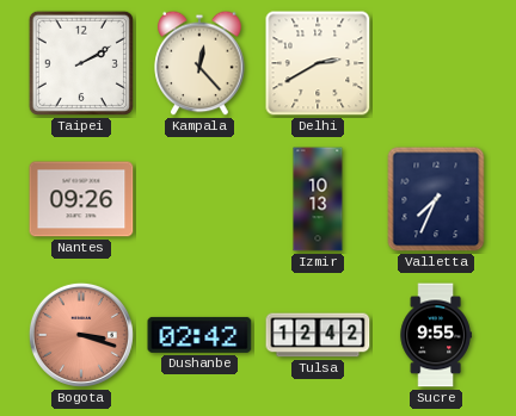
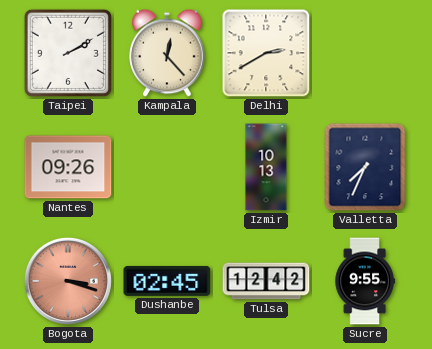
Dushanbe: 02:42 -> 02:45
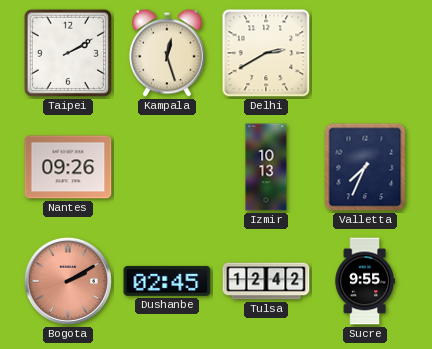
Kampala: 12:23 -> 12:27
Bogota: 3:18 -> 2:10
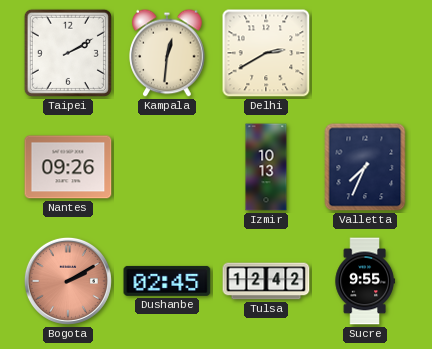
Kampala: 12:27 -> 12:31
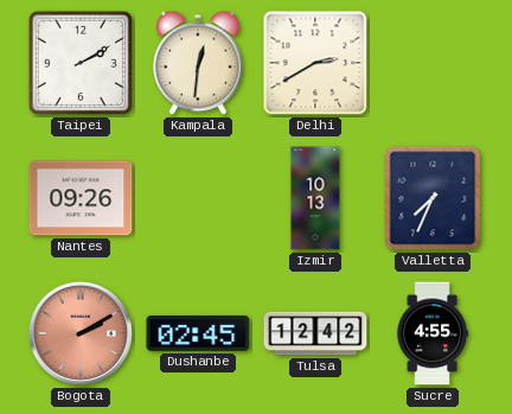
Sucre: 9:55 -> 4:55
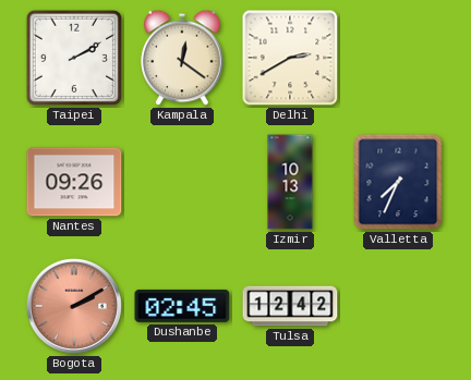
Kampala: 12:31 -> 12:21
Sucre: 4:55 -> none
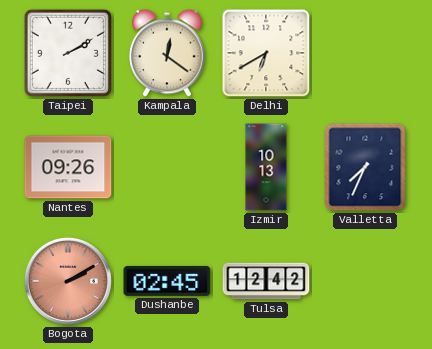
Delhi: 2:40 -> 6:40
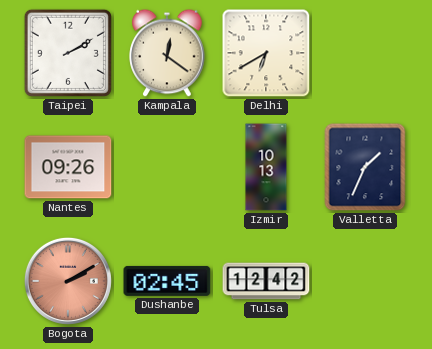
Valletta: 7:34 -> 1:34
